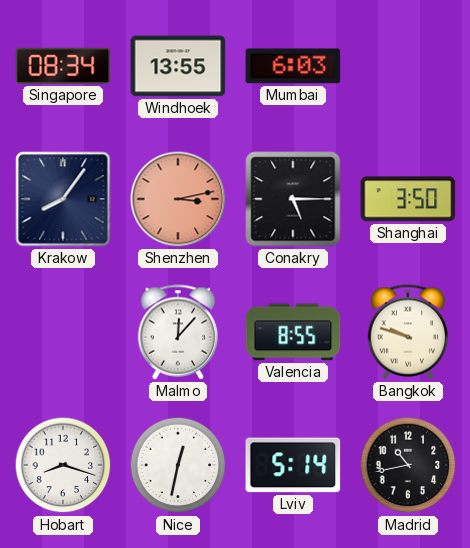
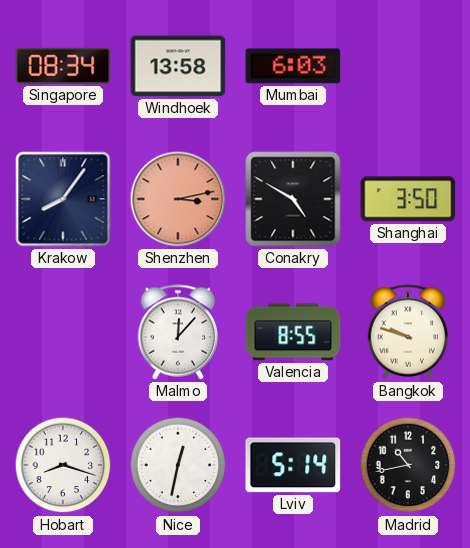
Windhoek: 13:55 -> 13:58
Conakry: 5:15 -> 4:50
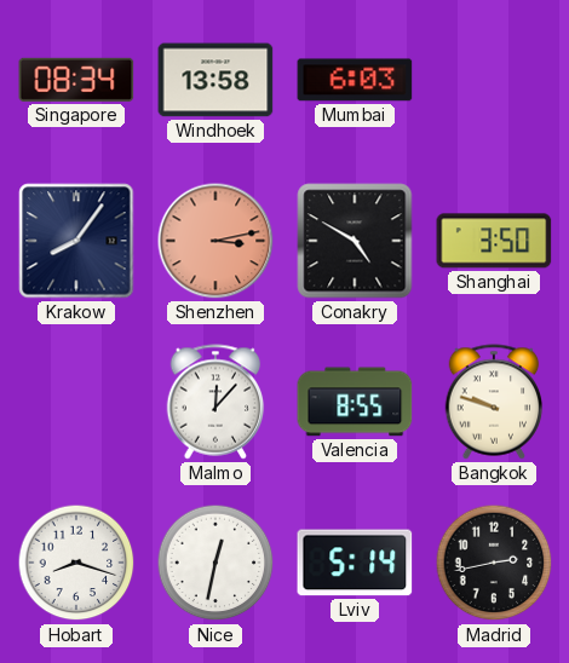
Madrid: 10:43 -> 2:43
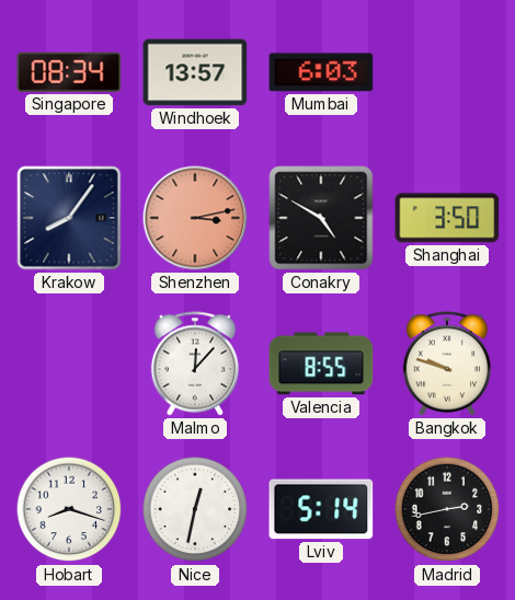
Windhoek: 13:58 -> 13:57
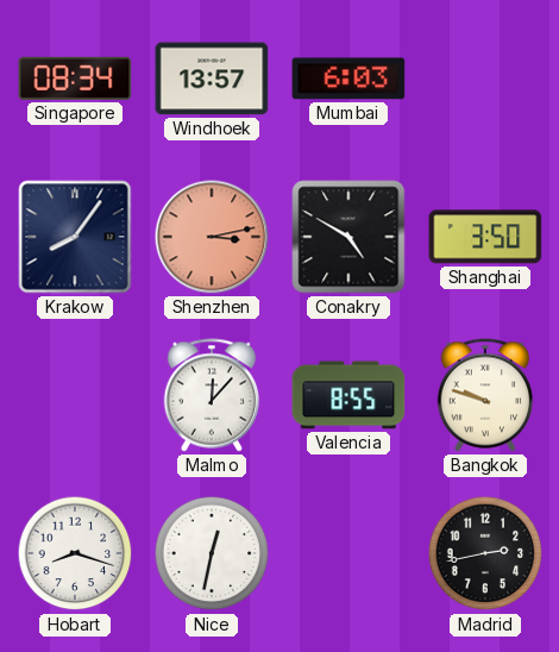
Lviv: 5:14 -> none
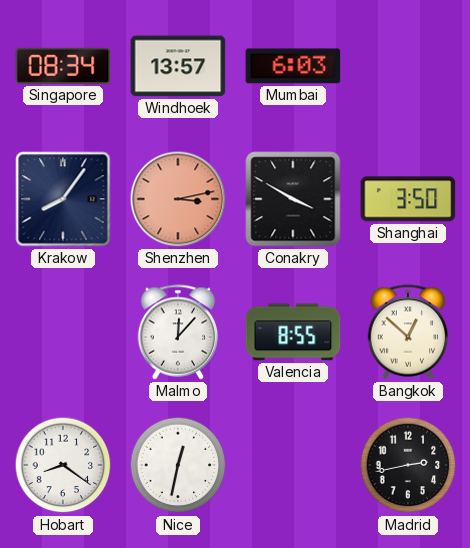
Conakry: 4:50 -> 3:50
Bangkok: 9:48 -> 12:52
Hobart: 8:18 -> 8:21
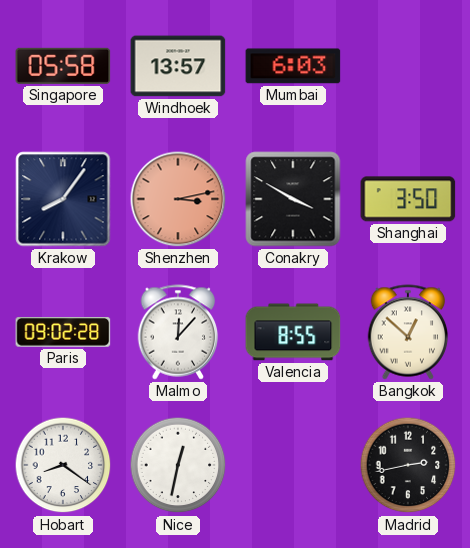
Singapore: 08:34 -> 05:58
Paris: none -> 09:02
